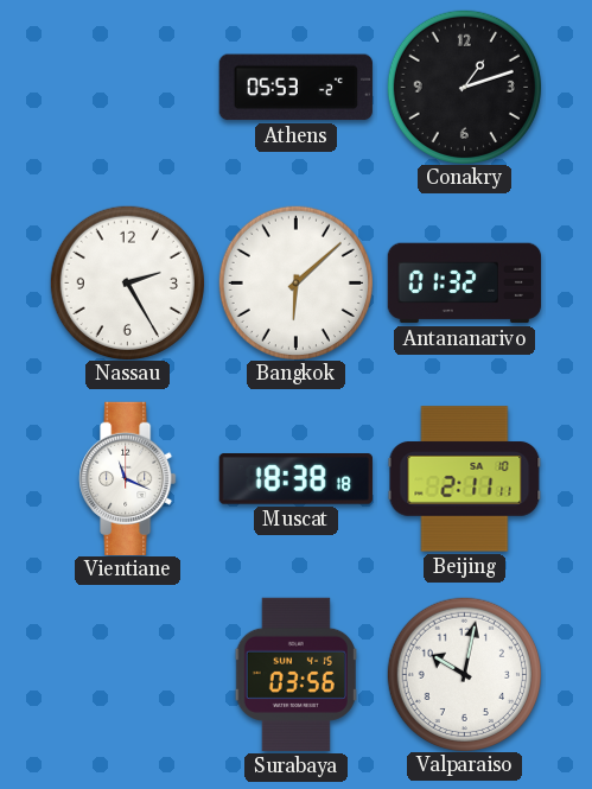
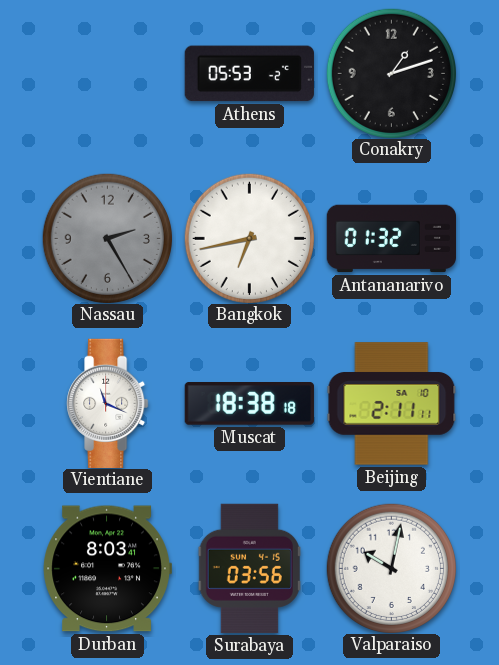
Nassau dial: white -> grey
Bangkok: 6:08 -> 6:43
Durban: none -> 8:03
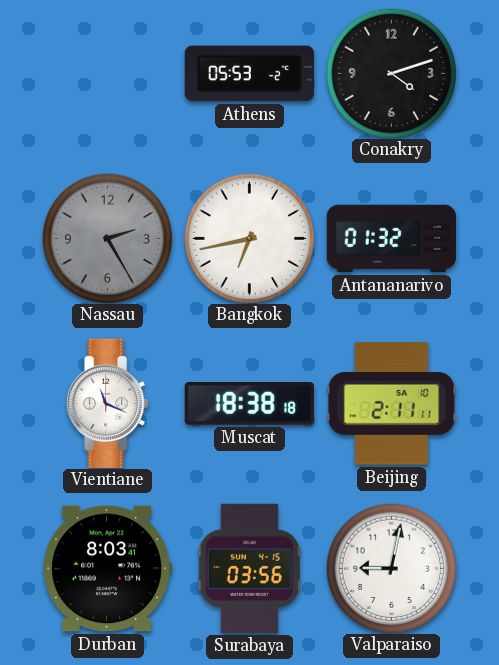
Conakry: 1:12 -> 4:12
Valparaiso: 10:02 -> 9:02
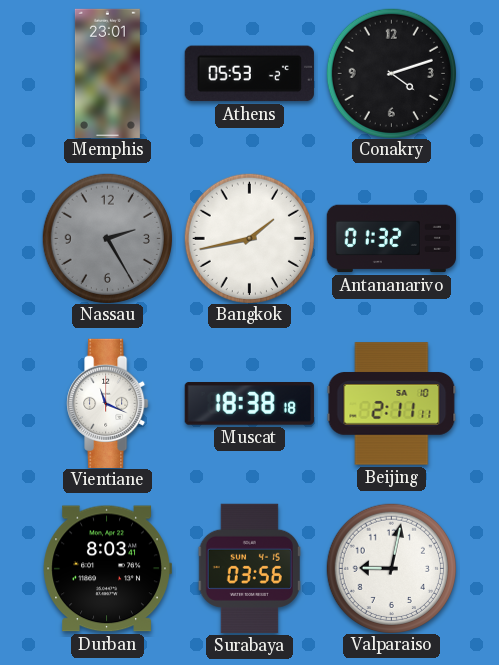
Memphis: none -> 23:01
Bangkok: 6:43 -> 1:43
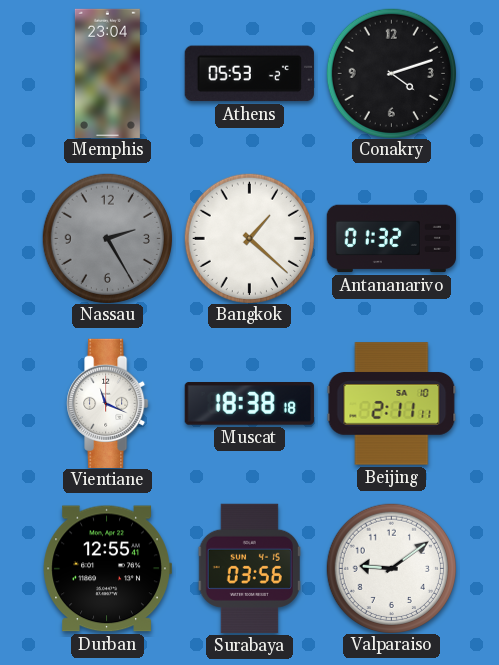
Memphis: 23:01 -> 23:04
Bangkok: 1:43 -> 1:22
Durban: 8:03 -> 12:55
Valparaiso: 9:02 -> 9:09
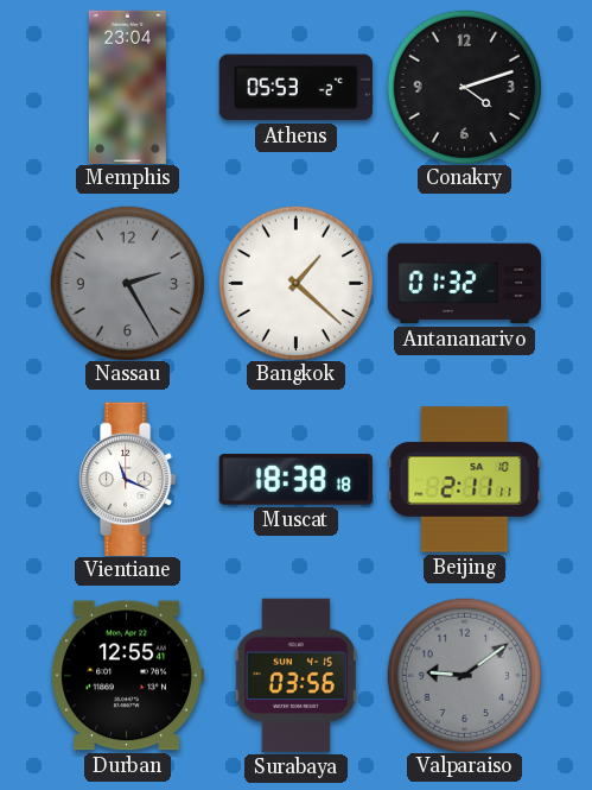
Valparaiso dial: white -> grey
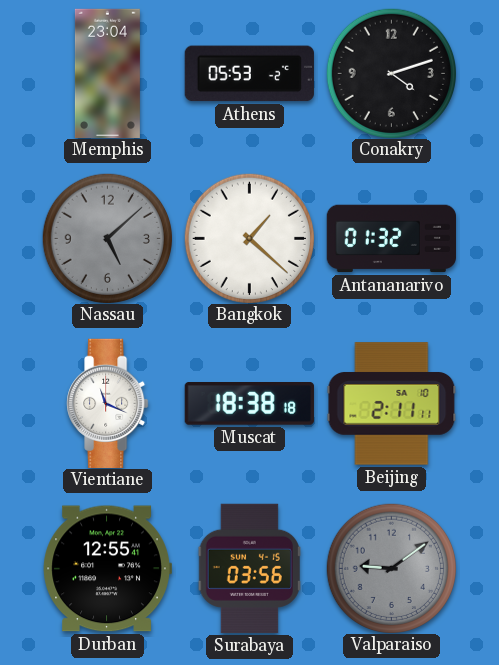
Nassau: 2:25 -> 5:08
